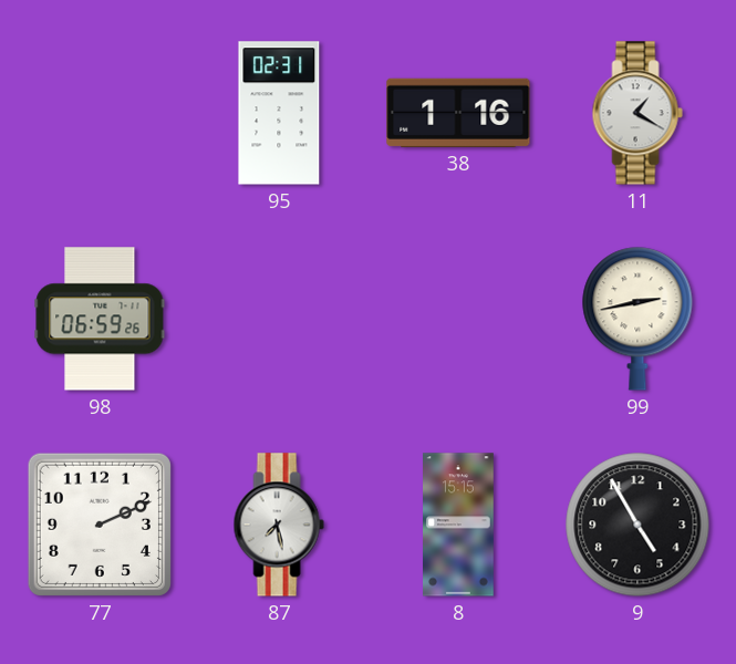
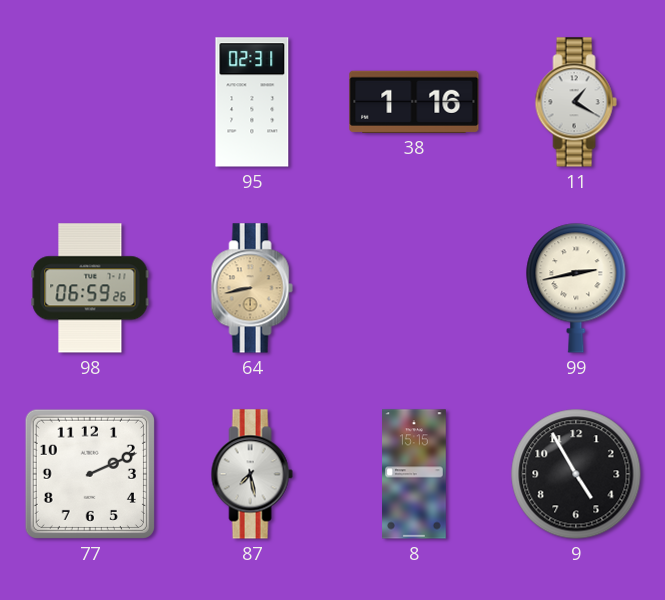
64: none -> 8:43
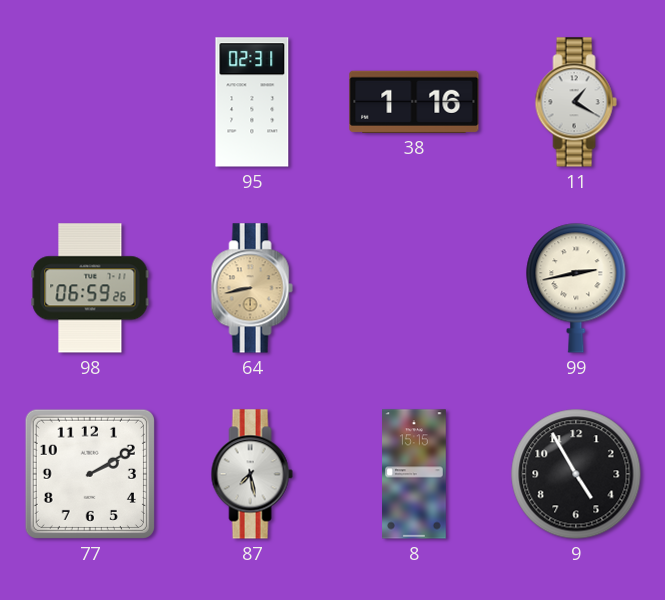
77: 2:11 -> 2:10
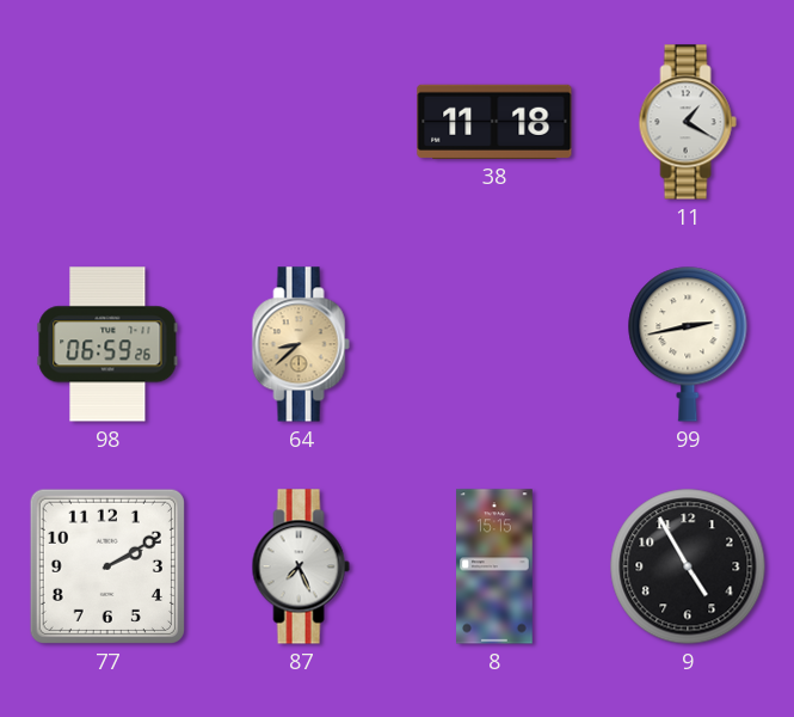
95: 02:31 -> none
38: 1:16 -> 11:18
64: 8:43 -> 8:38
87: 7:28 -> 7:26
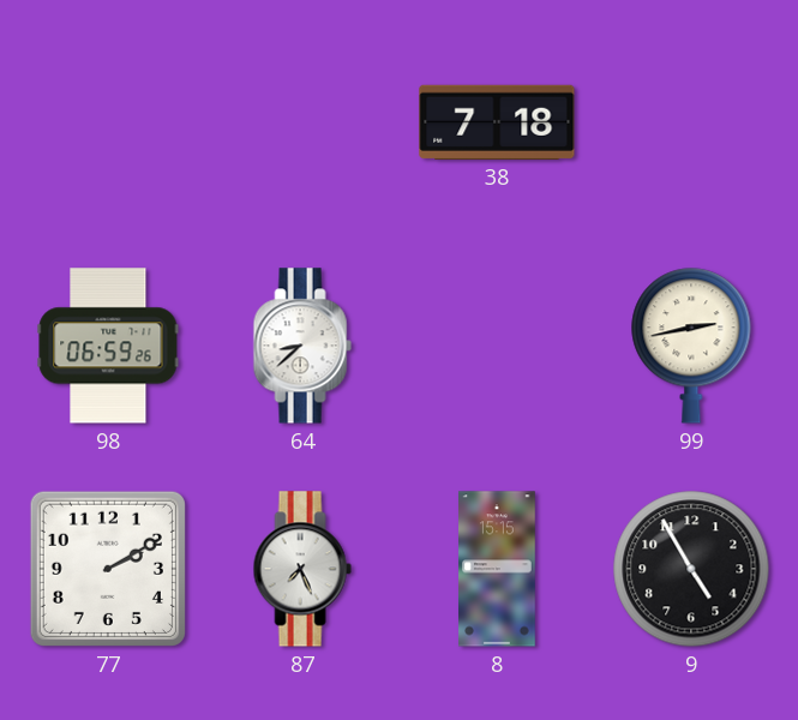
38: 11:18 -> 7:18
11: 1:20 -> none
64 dial: champagne -> white
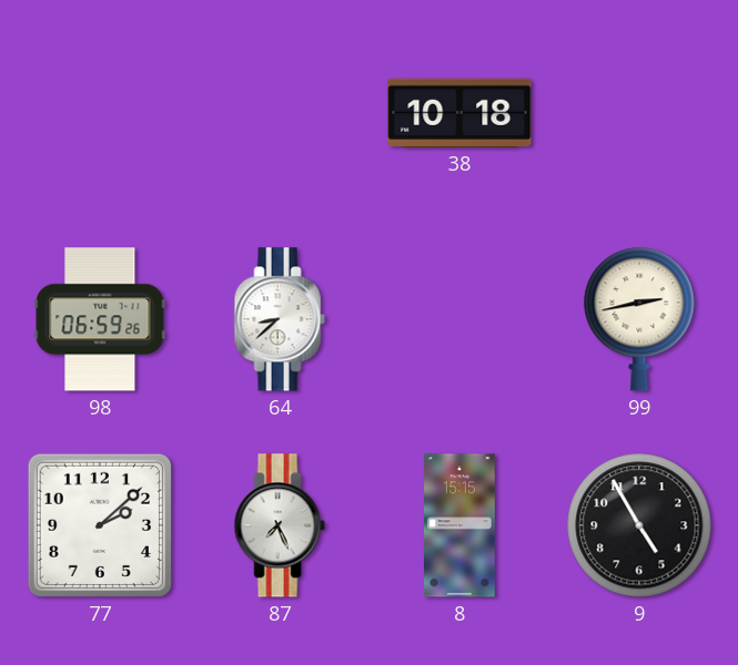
38: 7:18 -> 10:18
77: 2:10 -> 2:08
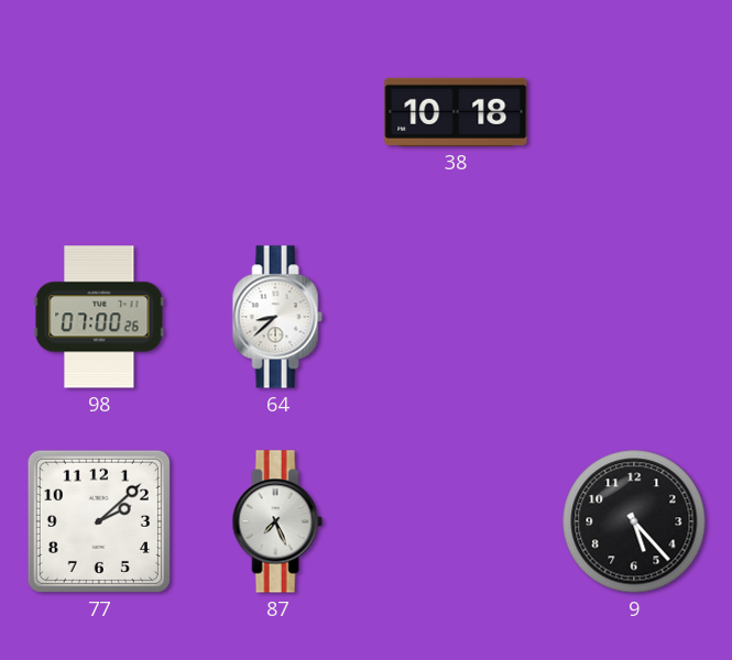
98: 06:59 -> 07:00
99: 2:43 -> none
8: 15:15 -> none
9: 4:55 -> 5:23
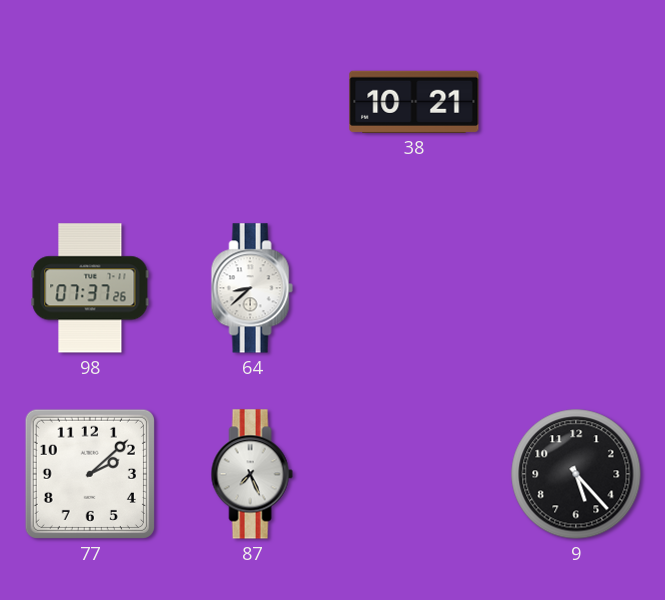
38: 10:18 -> 10:21
98: 07:00 -> 07:37
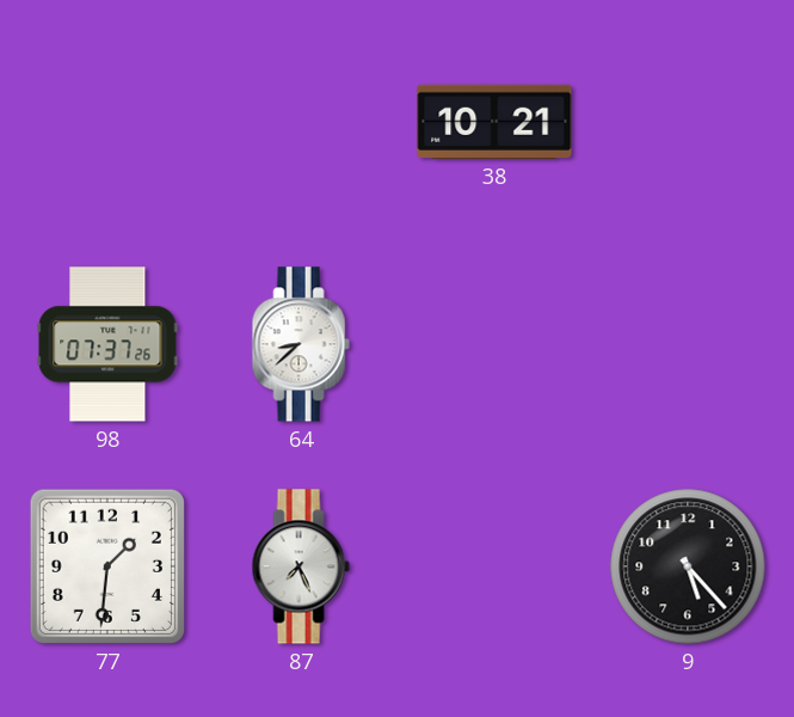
77: 2:08 -> 1:31
